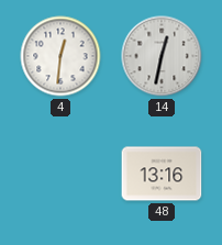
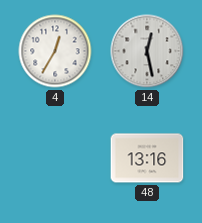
4: 12:31 -> 12:35
14: 12:32 -> 12:28
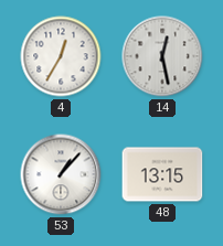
53: none -> 1:07
48: 13:16 -> 13:15
